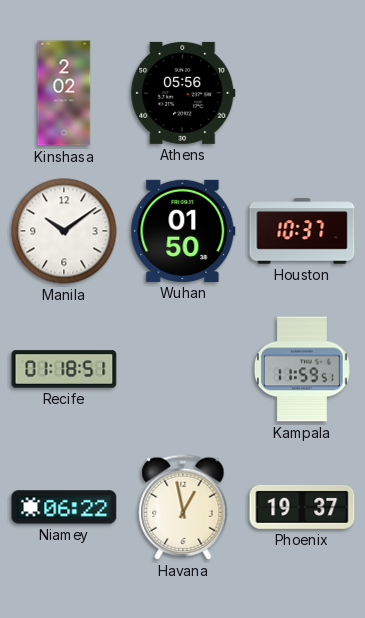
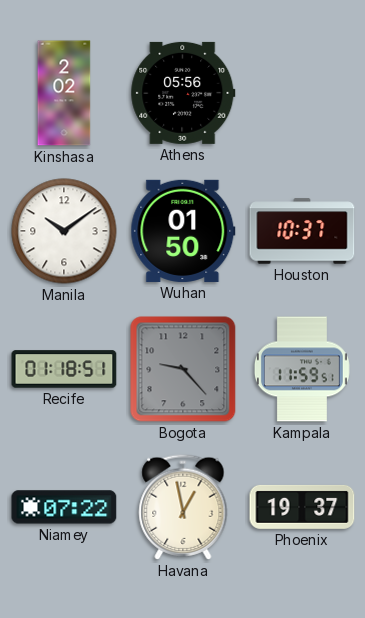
Bogota: none -> 9:23
Niamey: 06:22 -> 07:22
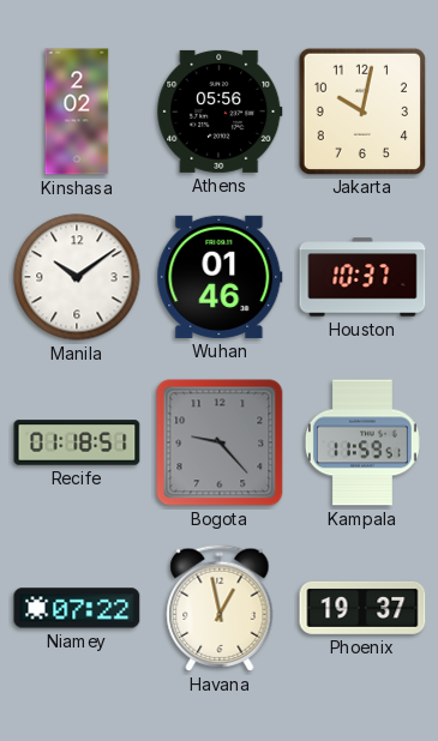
Jakarta: none -> 10:02
Wuhan: 01:50 -> 01:46
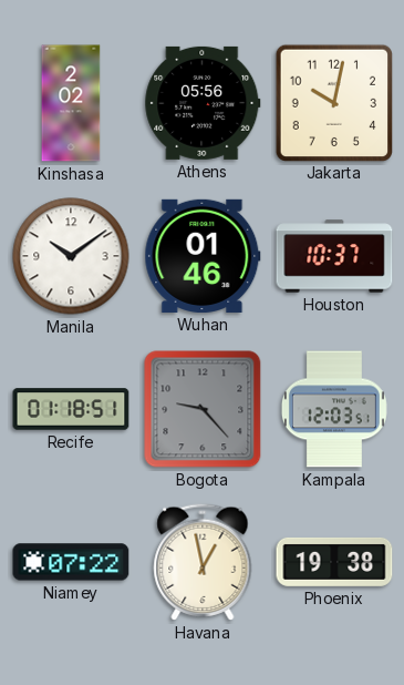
Kampala: 11:59 -> 12:03
Phoenix: 19:37 -> 19:38
